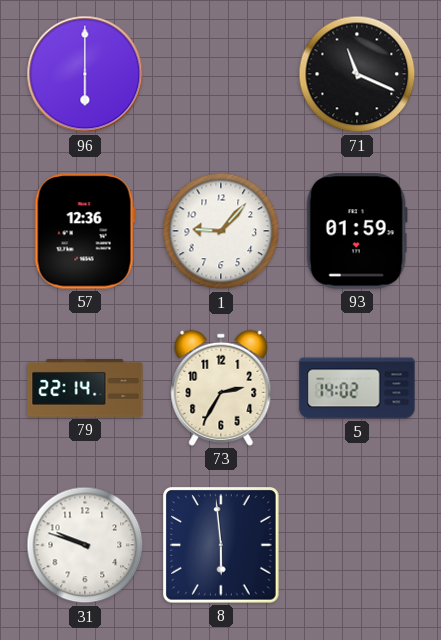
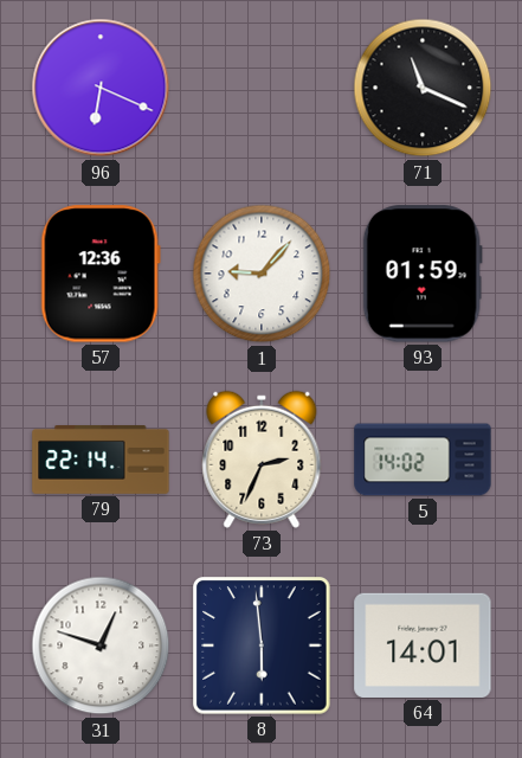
96: 6:00 -> 6:19
73: 2:35 -> 2:34
31: 9:48 -> 12:48
64: none -> 14:01
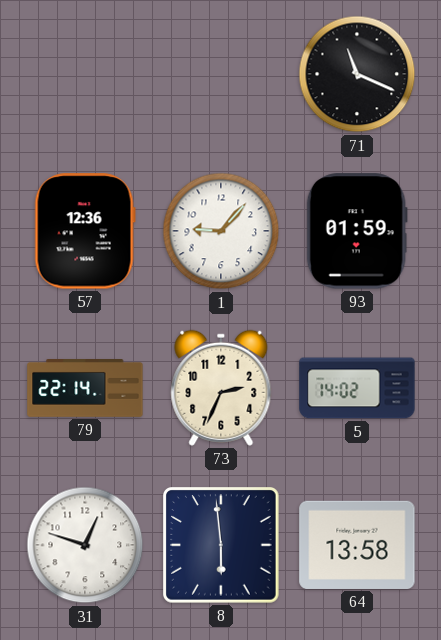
96: 6:19 -> none
64: 14:01 -> 13:58
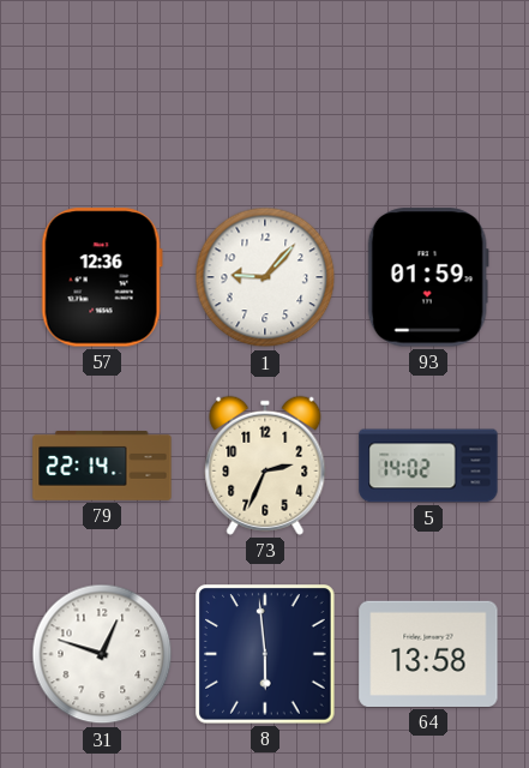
71: 11:19 -> none
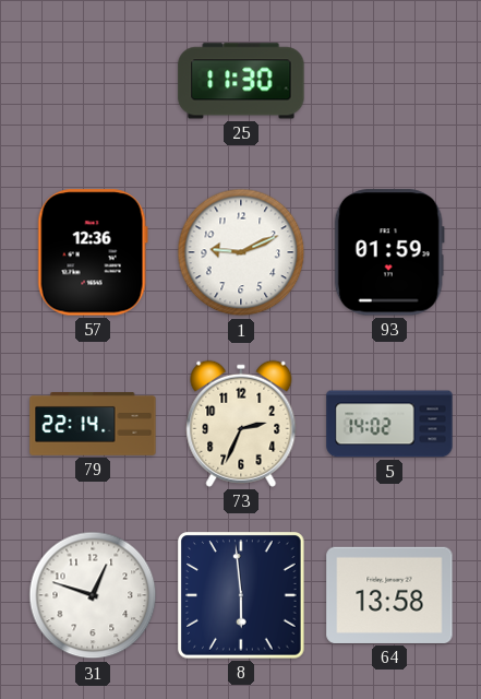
25: none -> 11:30
1: 9:07 -> 9:11
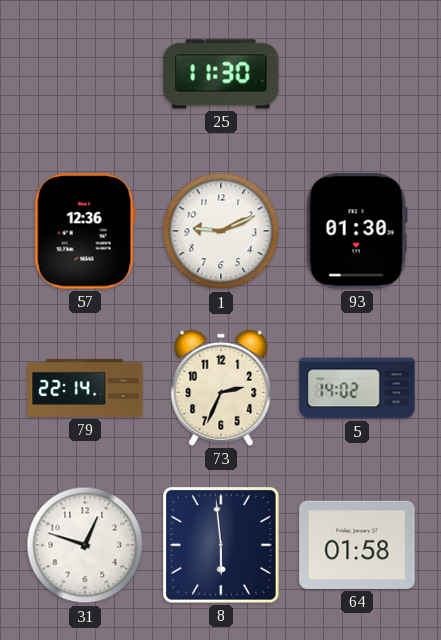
93: 01:59 -> 01:30
64: 13:58 -> 01:58
